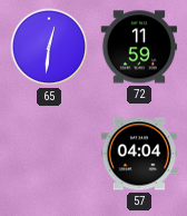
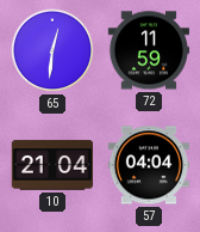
10: none -> 21:04
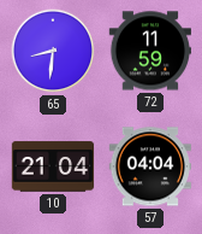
65: 12:31 -> 8:31
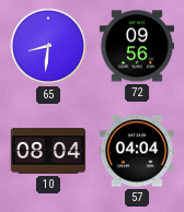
72: 11:59 -> 09:56
10: 21:04 -> 08:04
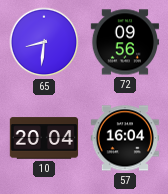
10: 08:04 -> 20:04
57: 04:04 -> 16:04
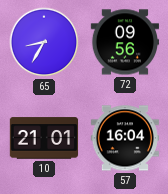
65: 8:31 -> 8:35
10: 20:04 -> 21:01
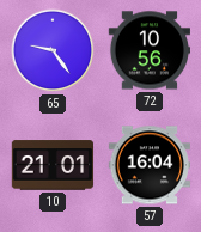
65: 8:35 -> 9:24
72: 09:56 -> 10:56
